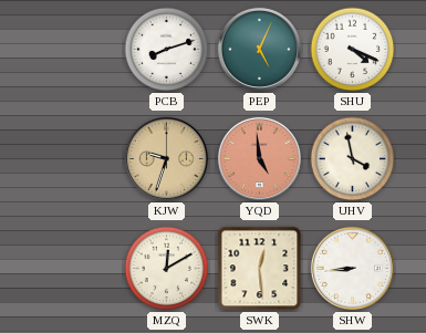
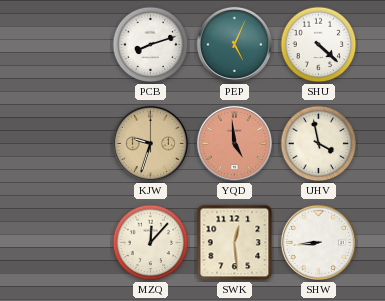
SHU: 4:19 -> 4:22
MZQ: 12:10 -> 12:07
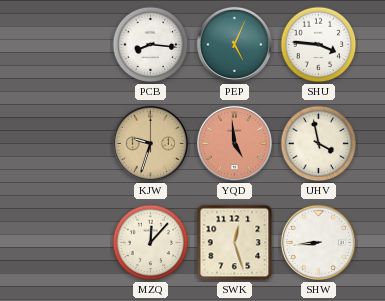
PCB: 8:12 -> 8:16
SHU: 4:22 -> 3:46
SWK: 12:29 -> 12:27
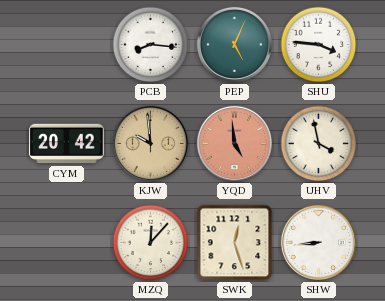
CYM: none -> 20:42
KJW: 9:33 -> 9:59
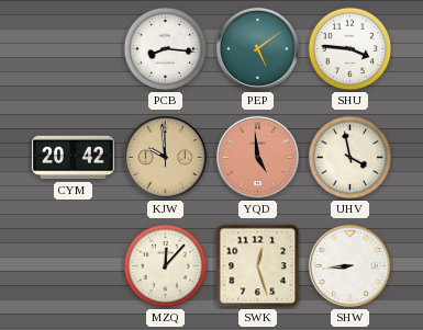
PEP: 5:04 -> 5:09
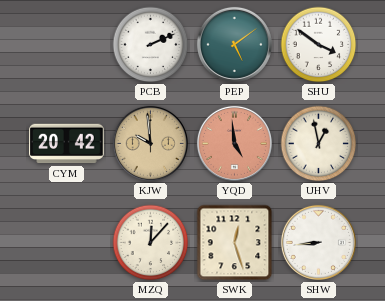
PCB: 8:16 -> 2:11
SHU: 3:46 -> 3:51
UHV: 3:58 -> 12:58
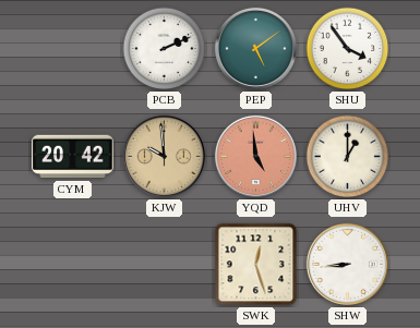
SHU: 3:51 -> 3:54
UHV: 12:58 -> 1:00
MZQ: 12:07 -> none
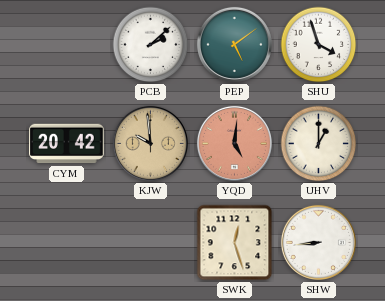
PCB: 2:11 -> 2:08
SHU: 3:54 -> 3:57
YQD: 4:59 -> 5:01
